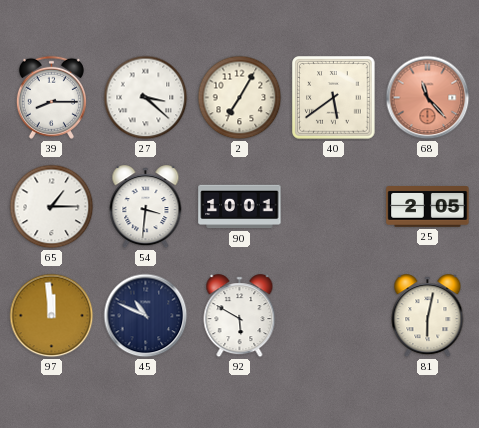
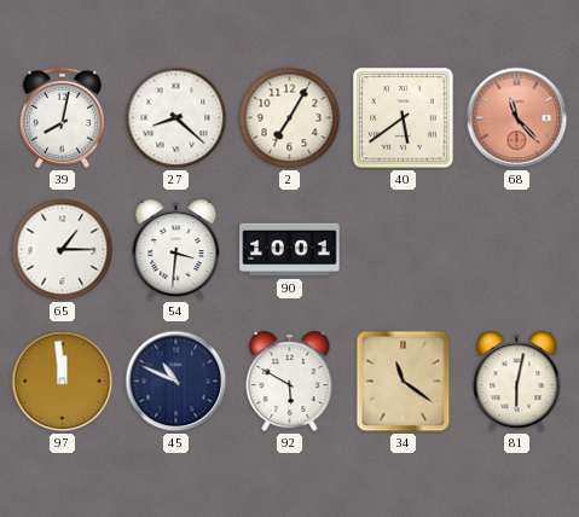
39: 8:15 -> 8:02
27: 3:22 -> 8:22
25: 2:05 -> none
34: none -> 11:21
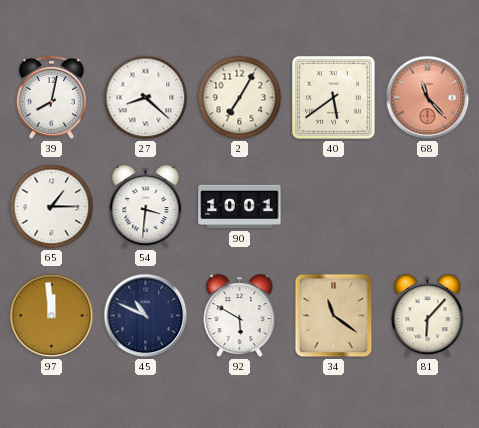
81: 6:02 -> 6:07
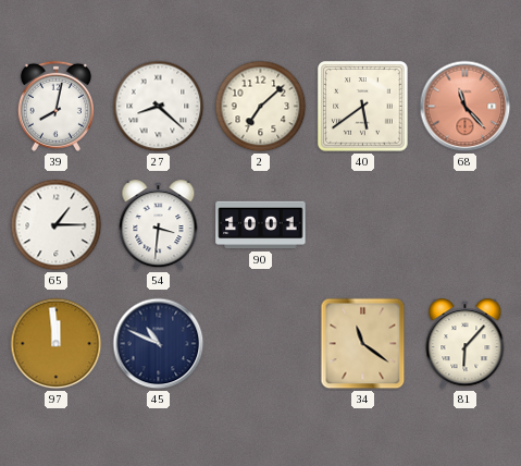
2: 7:05 -> 7:08
92: 5:50 -> none
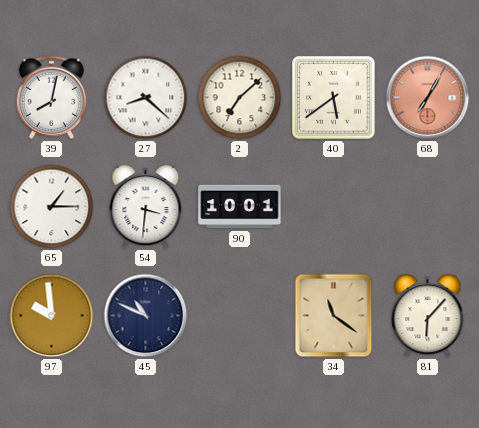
68: 11:23 -> 7:05
97: 11:59 -> 9:59
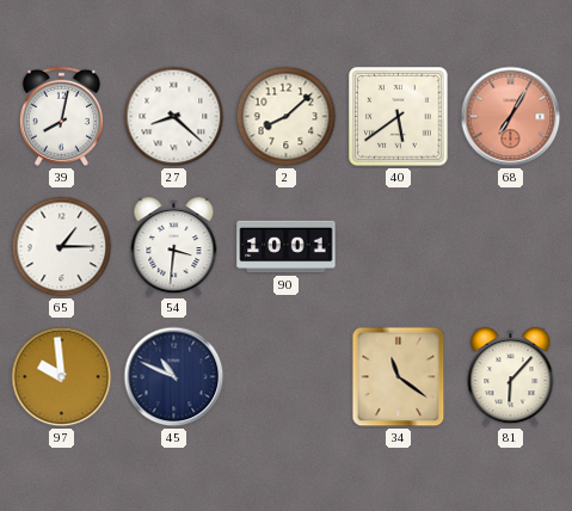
2: 7:08 -> 8:08
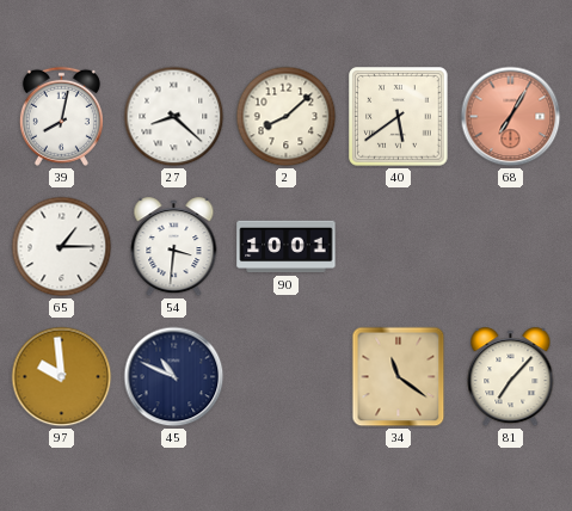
81: 6:07 -> 7:07
